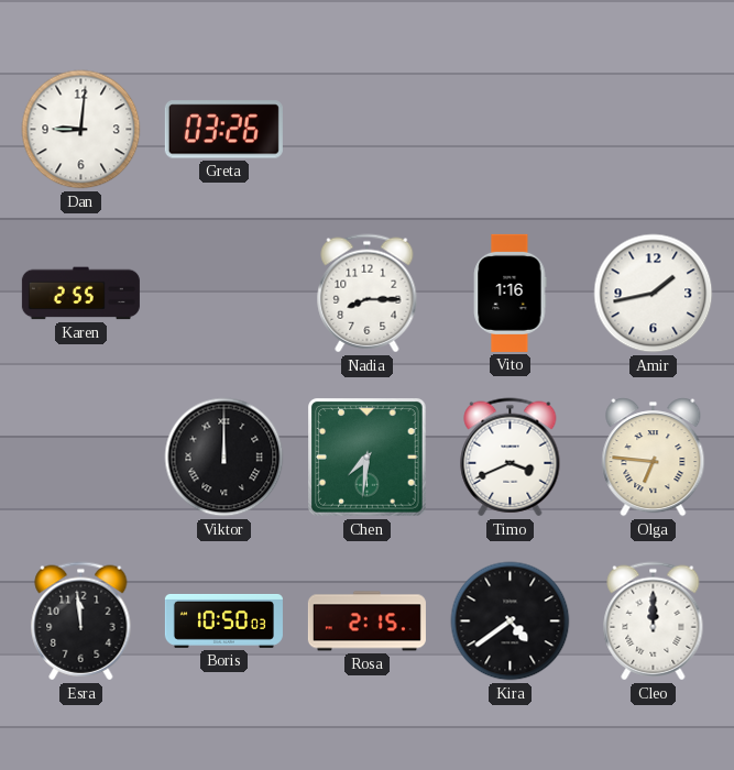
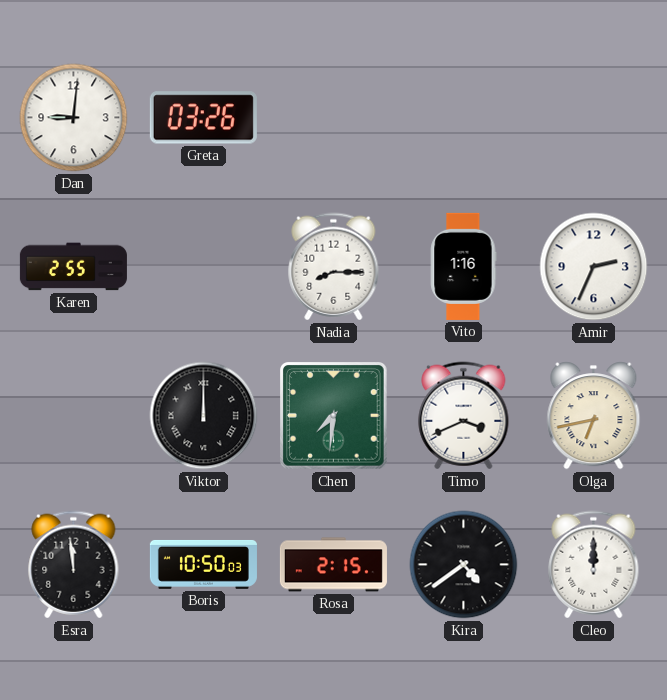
Amir: 1:43 -> 2:34
Olga: 6:46 -> 6:43
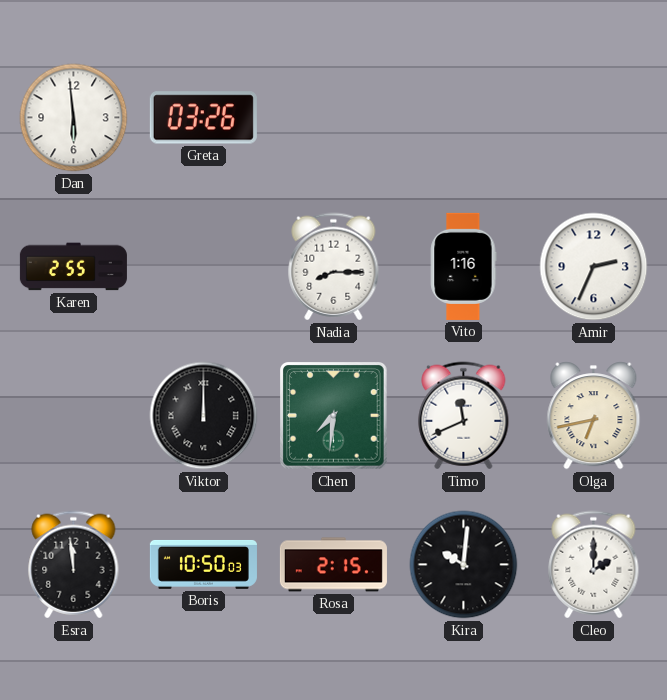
Dan: 9:01 -> 5:59
Timo: 3:41 -> 11:41
Kira: 4:39 -> 10:01
Cleo: 12:00 -> 2:00
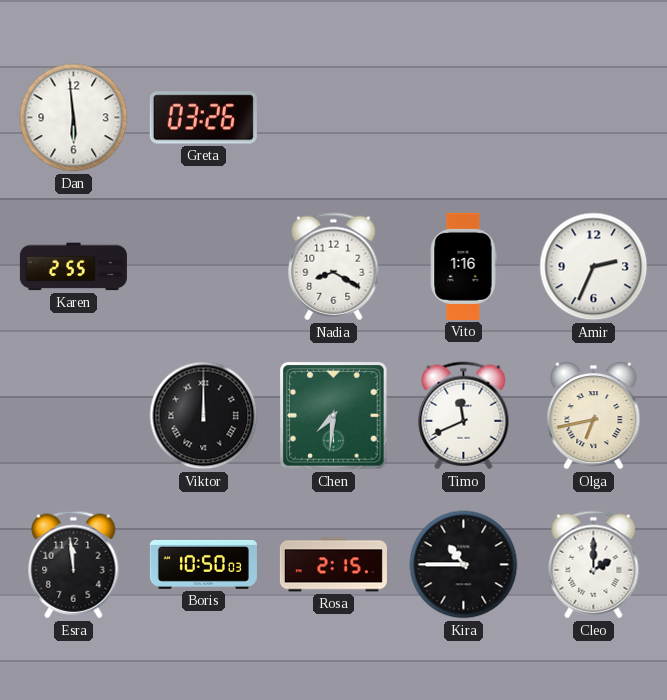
Nadia: 8:15 -> 8:20
Kira: 10:01 -> 10:45
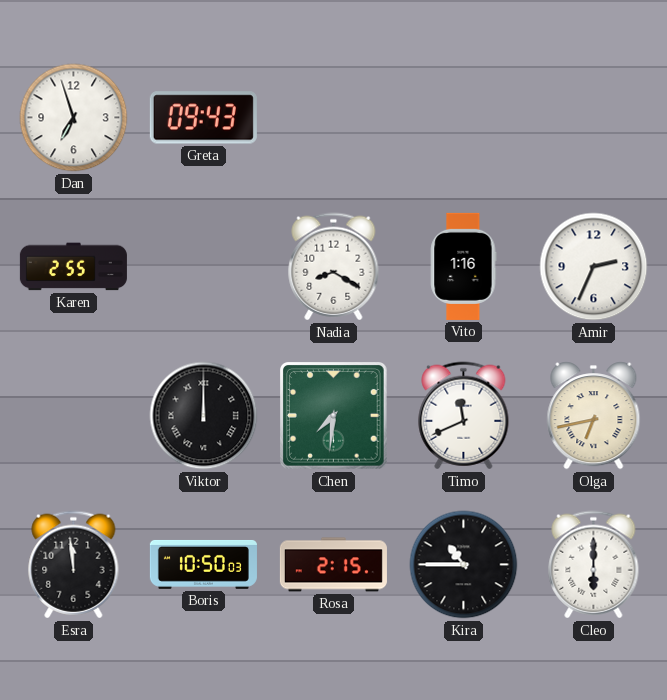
Dan: 5:59 -> 6:57
Greta: 03:26 -> 09:43
Cleo: 2:00 -> 6:00
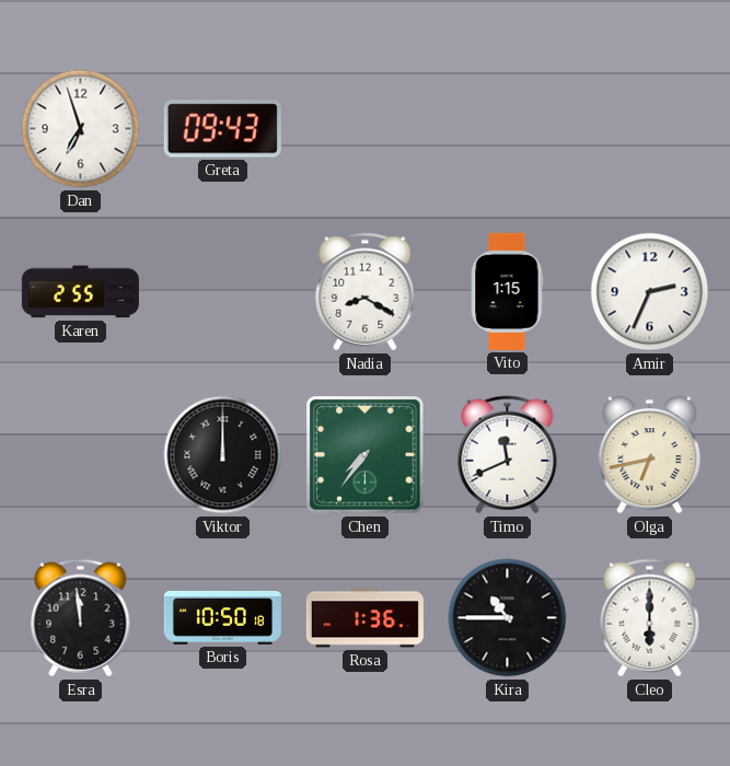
Vito: 1:16 -> 1:15
Chen: 7:31 -> 7:36
Boris: 10:50:03 -> 10:50:18
Rosa: 2:15 -> 1:36
